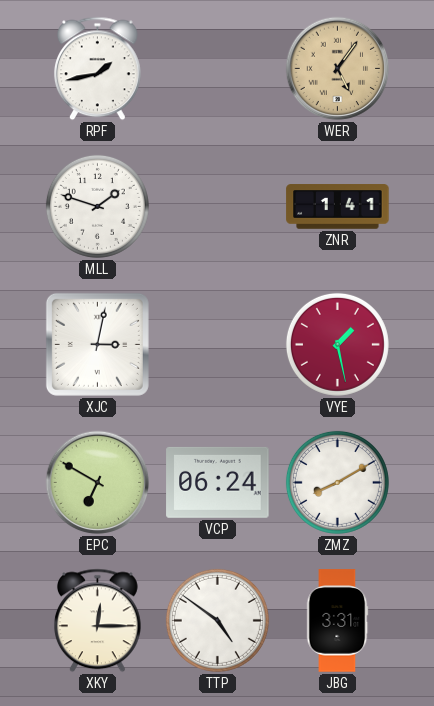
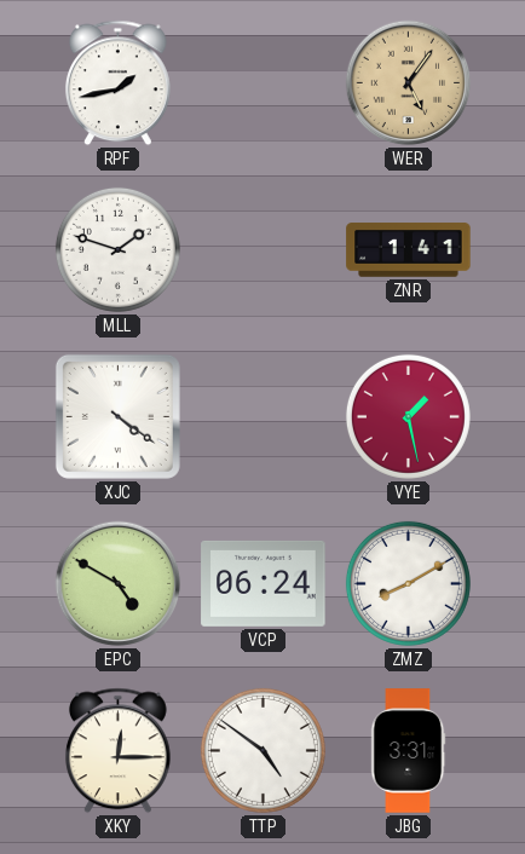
XJC: 3:02 -> 4:21
EPC: 6:50 -> 4:50
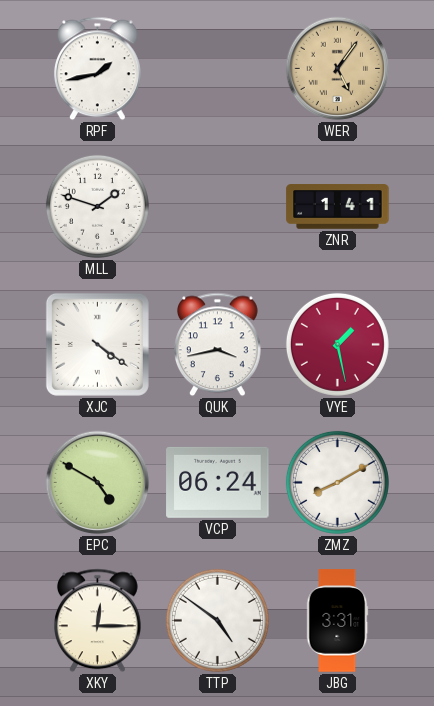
QUK: none -> 3:43
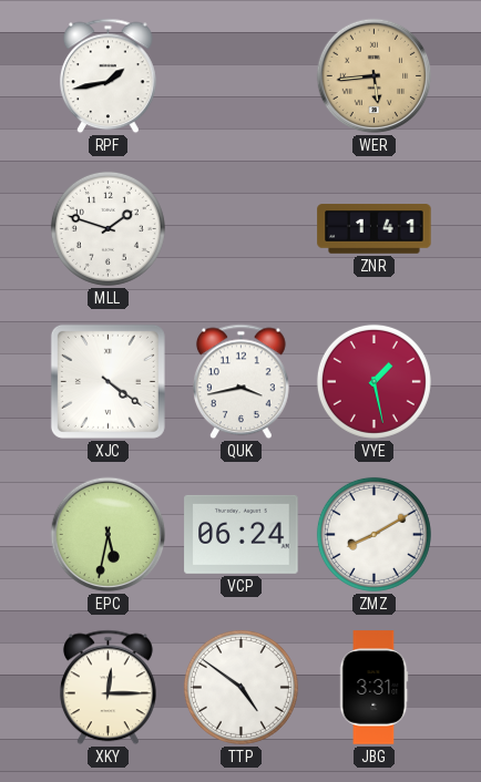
WER: 5:06 -> 5:44
EPC: 4:50 -> 5:32
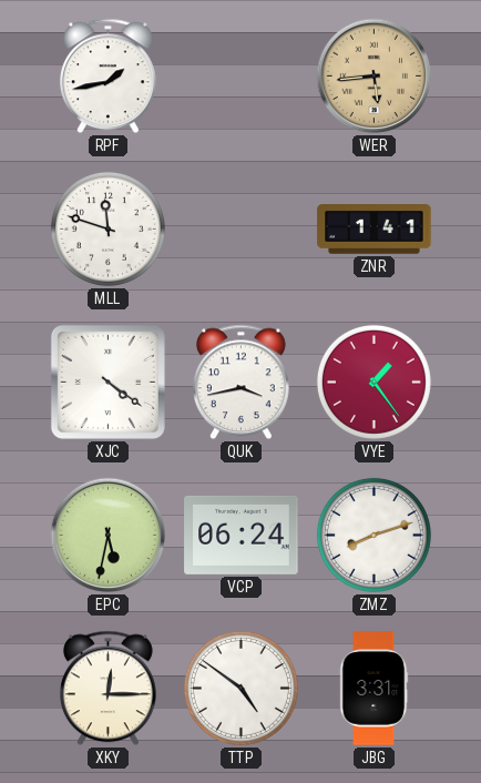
MLL: 1:48 -> 11:48
VYE: 1:28 -> 1:24
ZMZ: 8:10 -> 8:12
